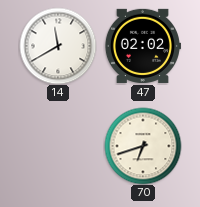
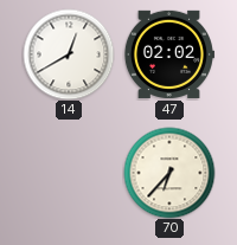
14: 11:40 -> 12:40
70: 6:42 -> 6:37
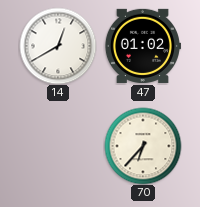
47: 02:02 -> 01:02
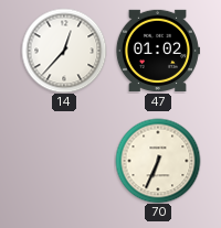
14: 12:40 -> 12:37
70: 6:37 -> 6:34
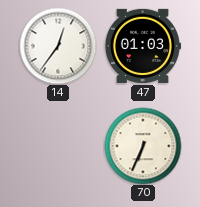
14: 12:37 -> 12:36
47: 01:02 -> 01:03
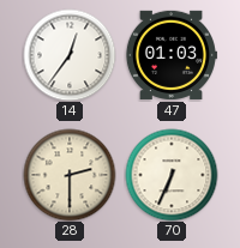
28: none -> 2:30
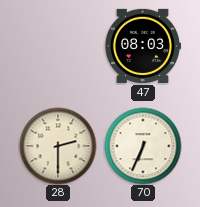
14: 12:36 -> none
47: 01:03 -> 08:03
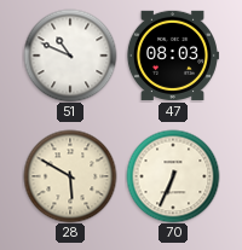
51: none -> 10:49
28: 2:30 -> 5:50
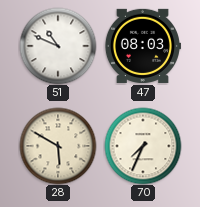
70: 6:34 -> 7:34
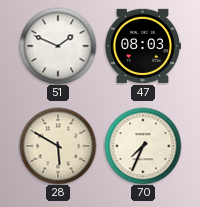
51: 10:49 -> 1:49
